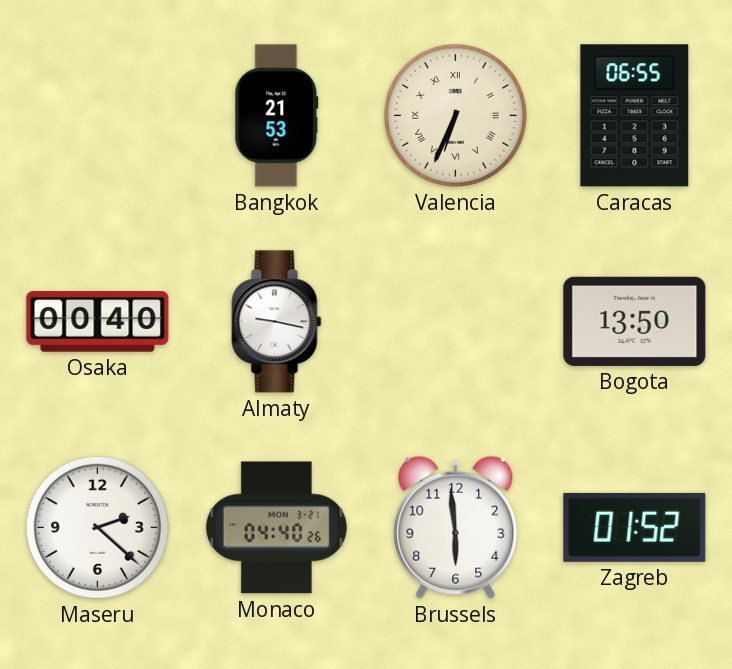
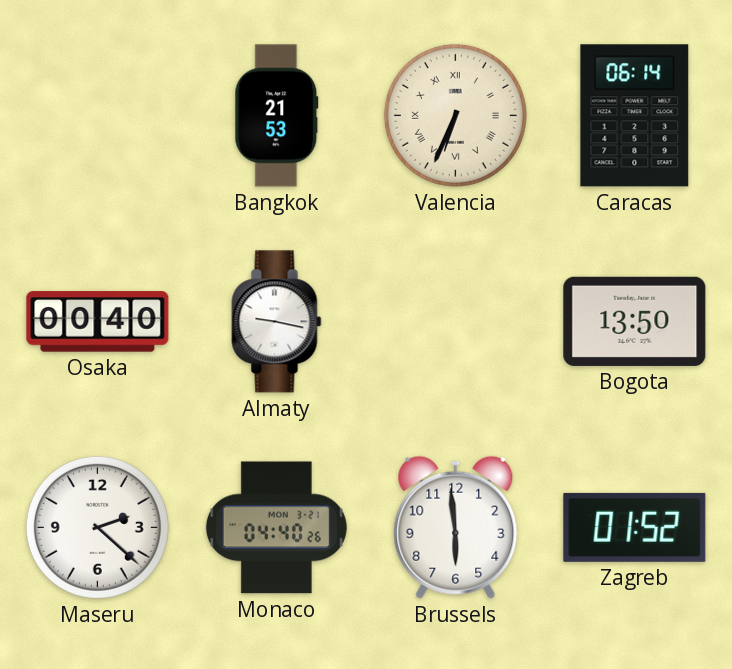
Caracas: 06:55 -> 06:14
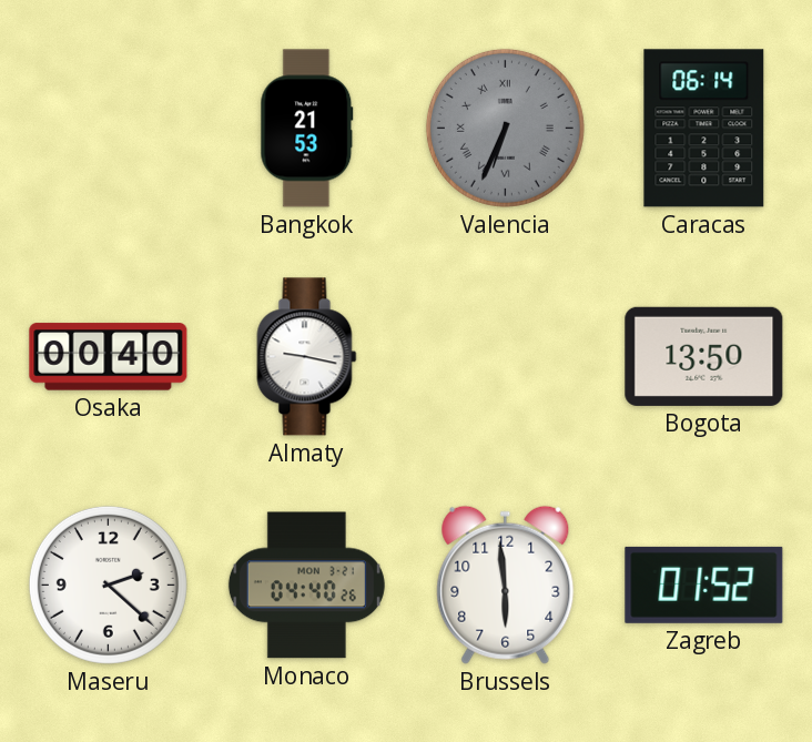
Valencia dial: cream -> grey
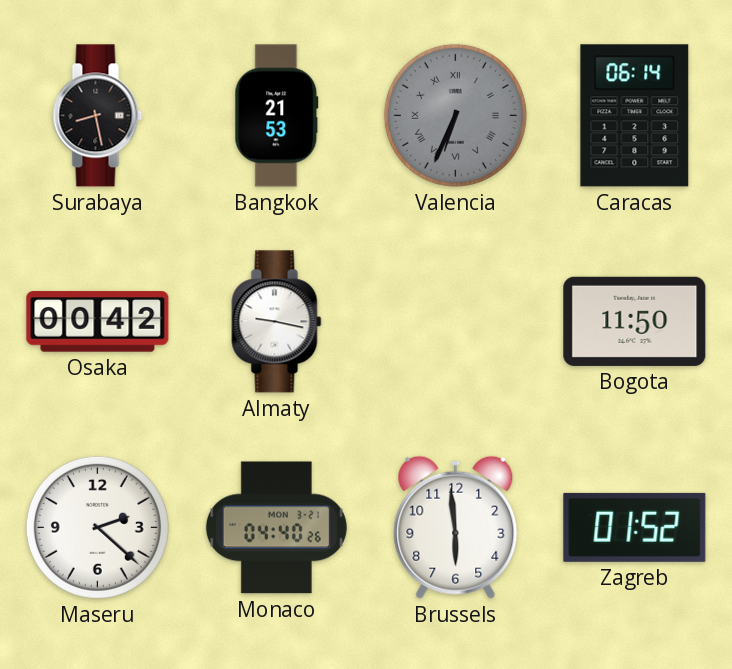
Surabaya: none -> 8:28
Osaka: 00:40 -> 00:42
Bogota: 13:50 -> 11:50
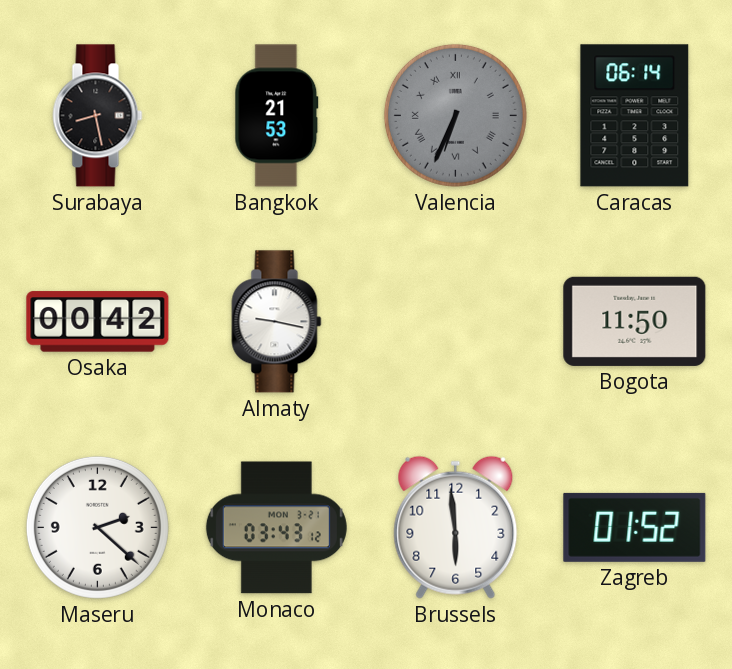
Monaco: 04:40 -> 03:43
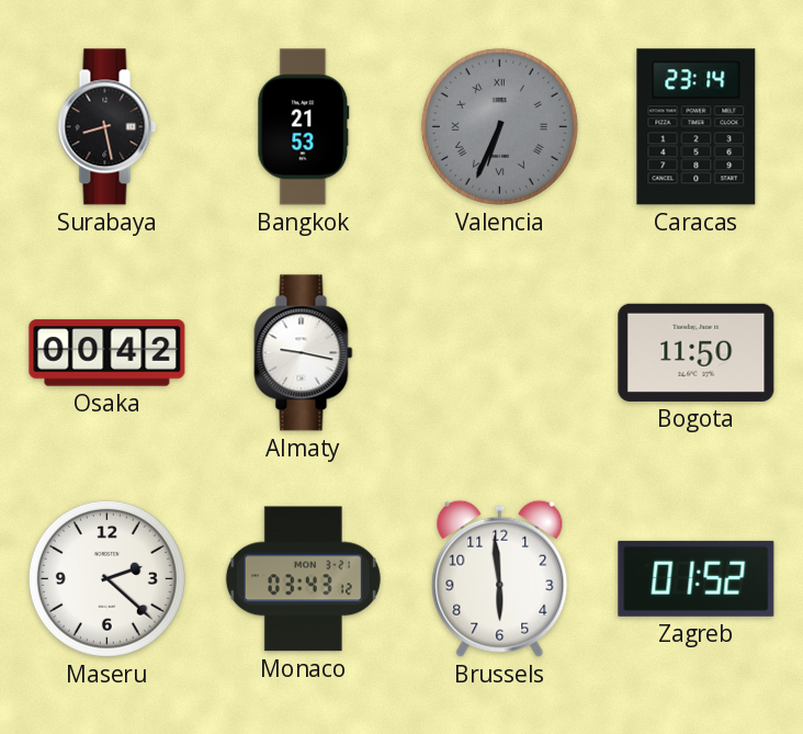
Caracas: 06:14 -> 23:14
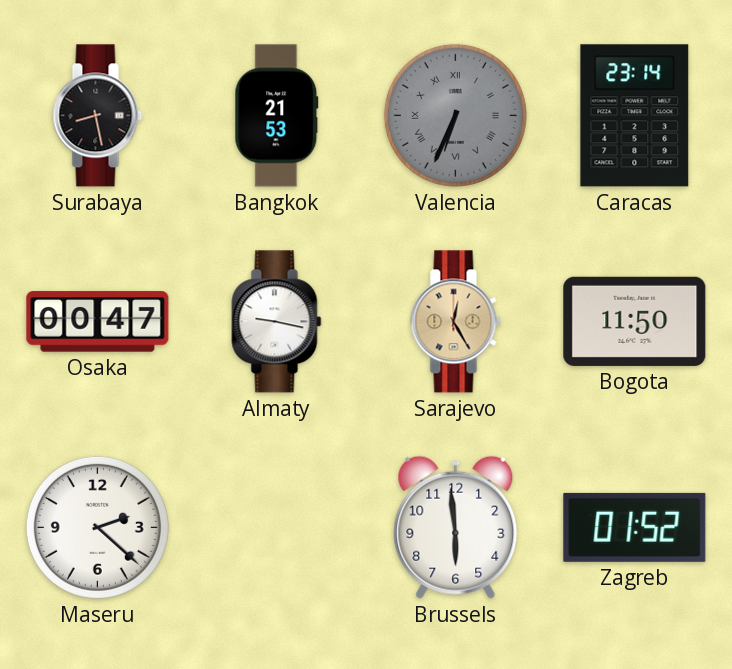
Osaka: 00:42 -> 00:47
Sarajevo: none -> 12:25
Monaco: 03:43 -> none
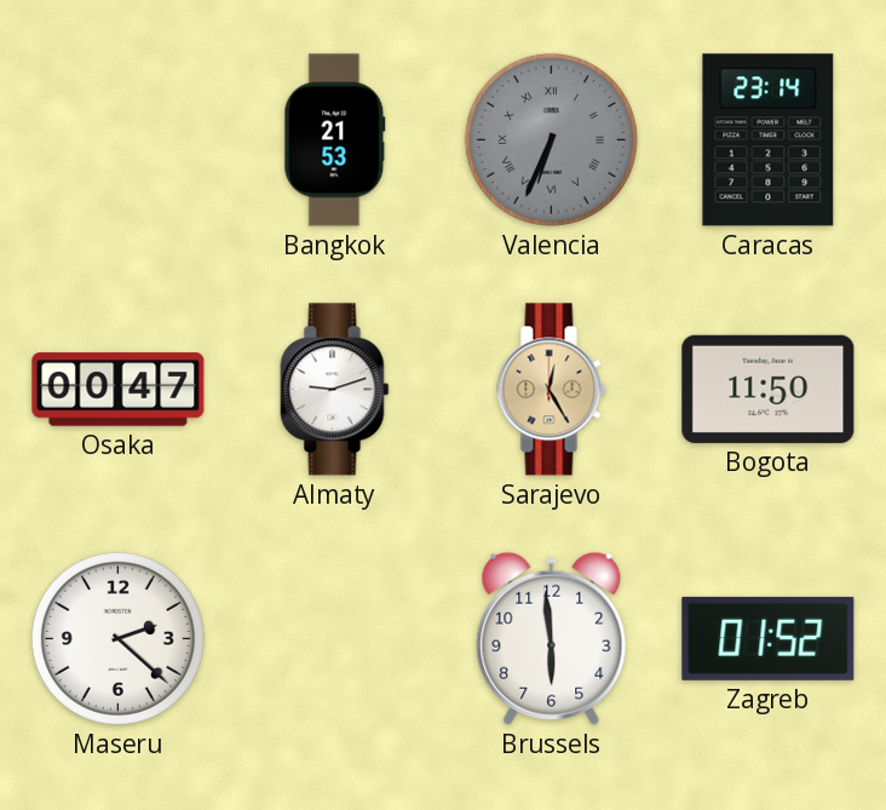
Surabaya: 8:28 -> none
Almaty: 9:17 -> 9:12
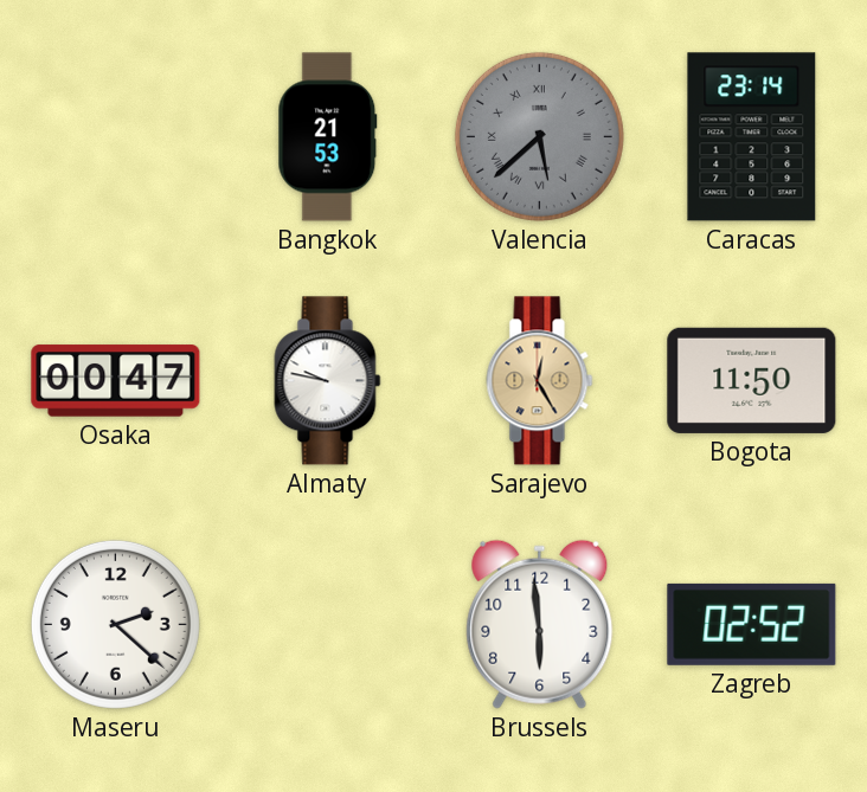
Valencia: 6:34 -> 5:38
Almaty: 9:12 -> 9:47
Zagreb: 01:52 -> 02:52
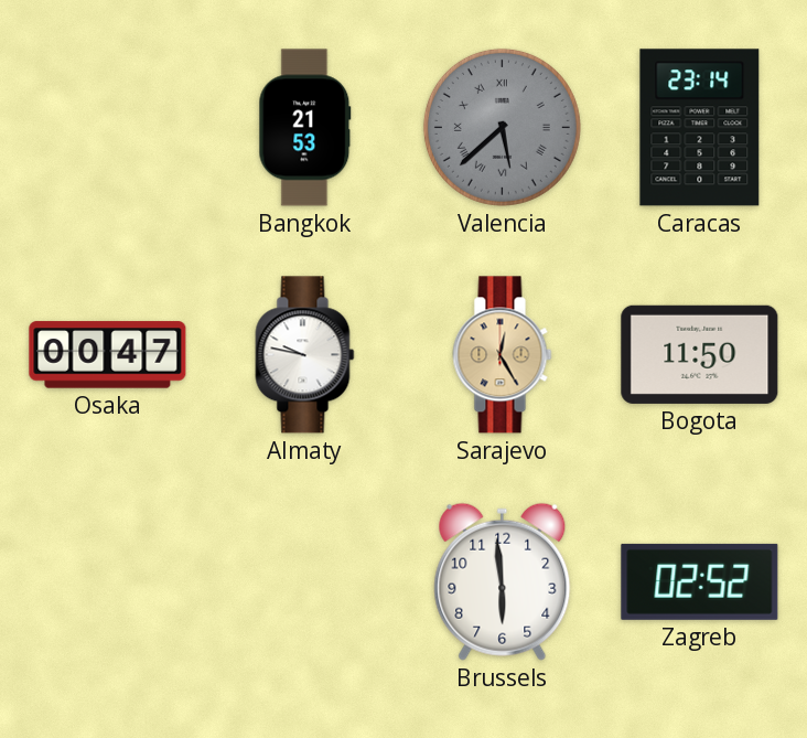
Maseru: 2:22 -> none
